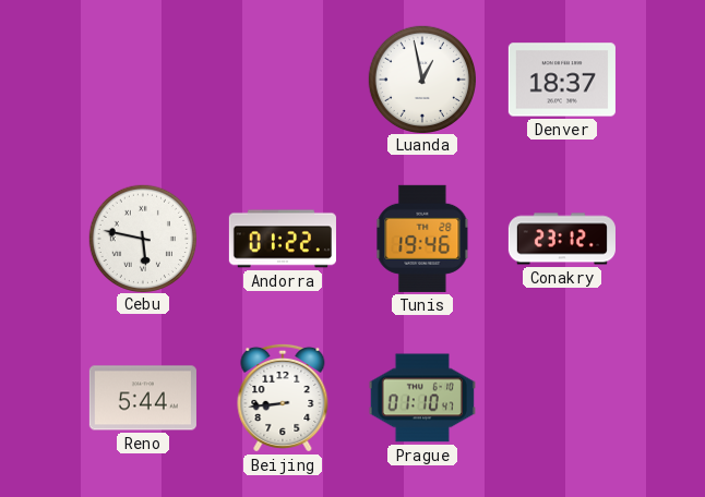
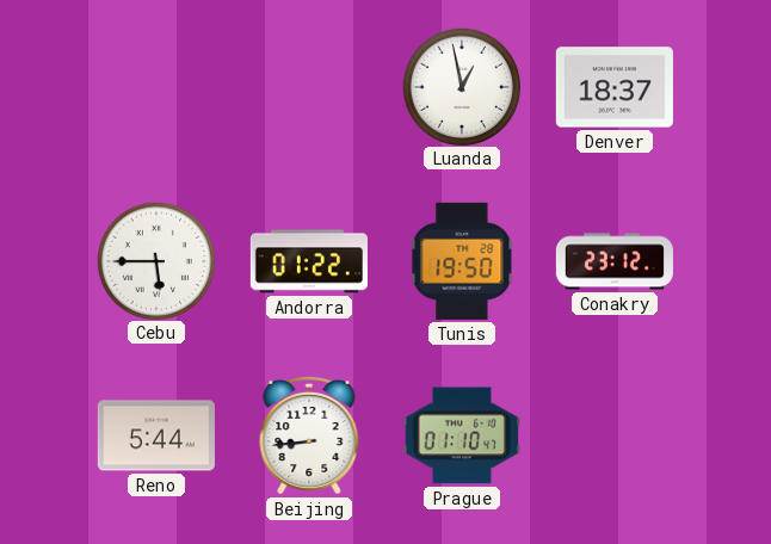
Cebu: 5:47 -> 5:45
Tunis: 19:46 -> 19:50
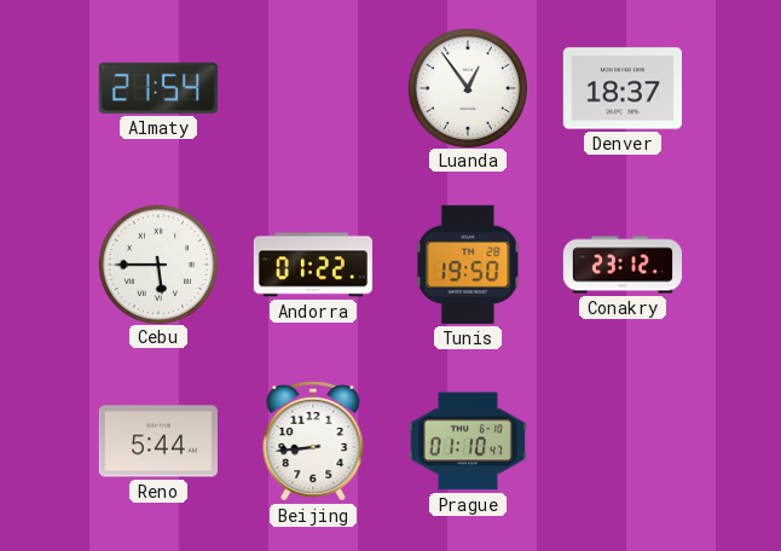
Almaty: none -> 21:54
Luanda: 12:58 -> 12:54
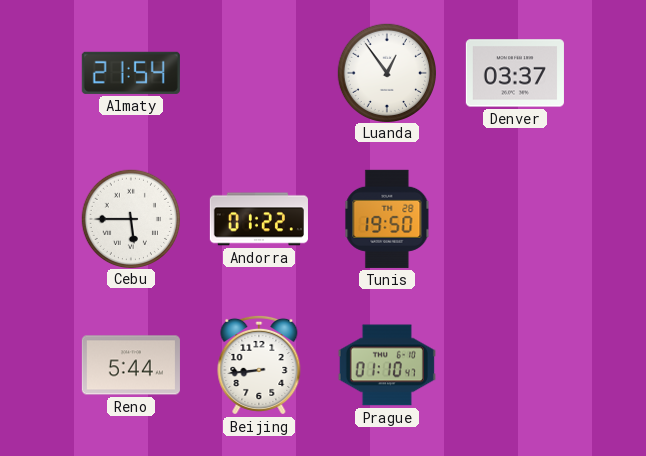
Denver: 18:37 -> 03:37
Conakry: 23:12 -> none
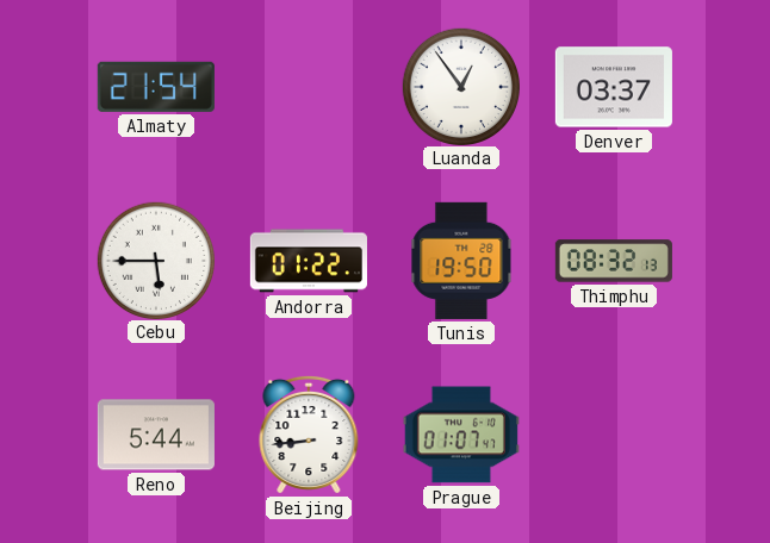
Thimphu: none -> 08:32
Prague: 01:10 -> 01:07
